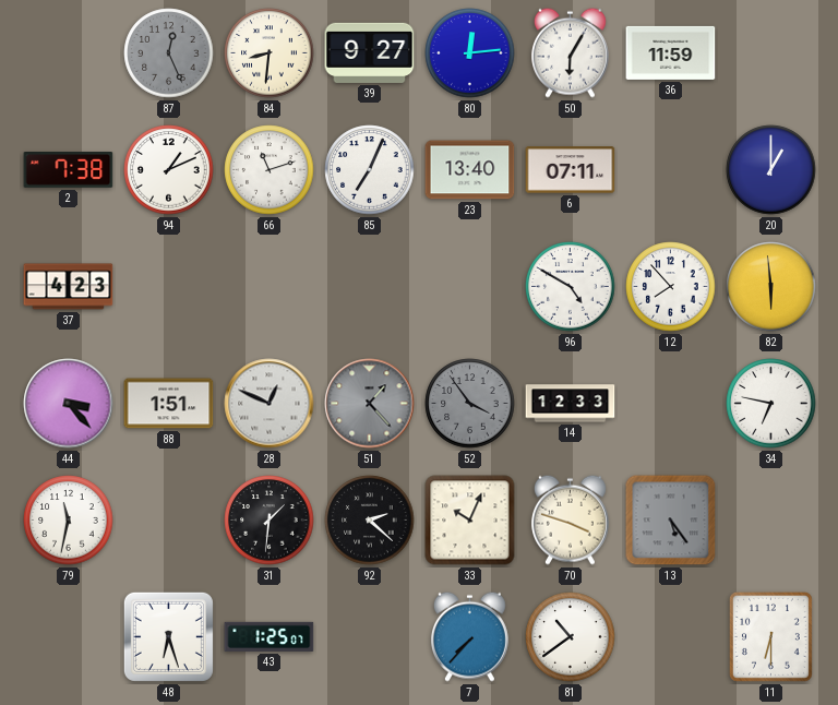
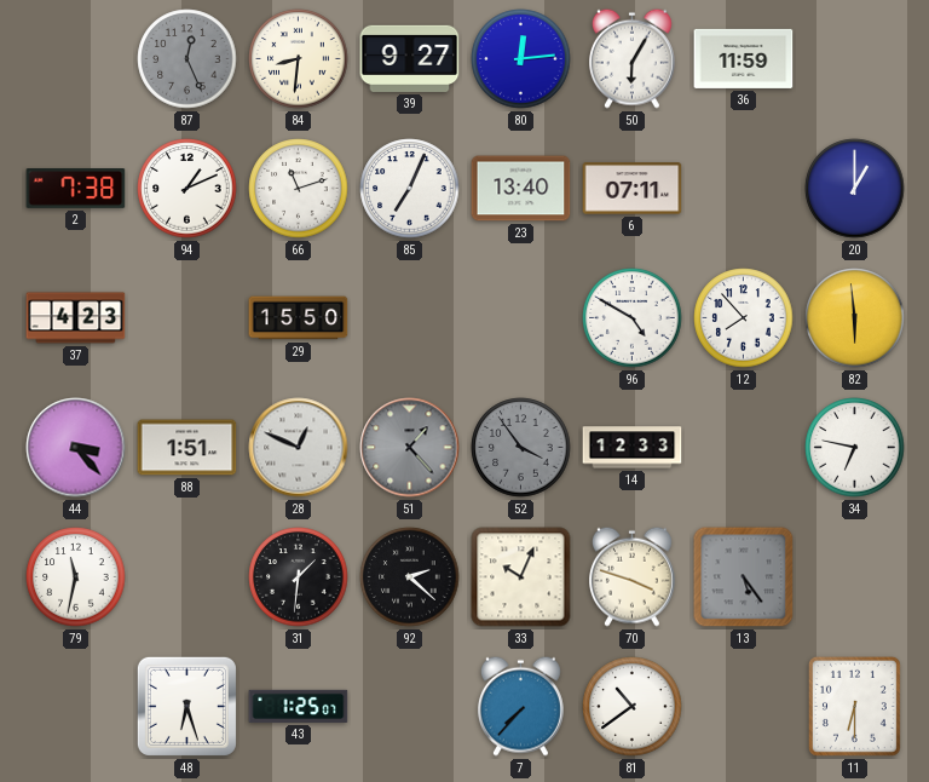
29: none -> 15:50
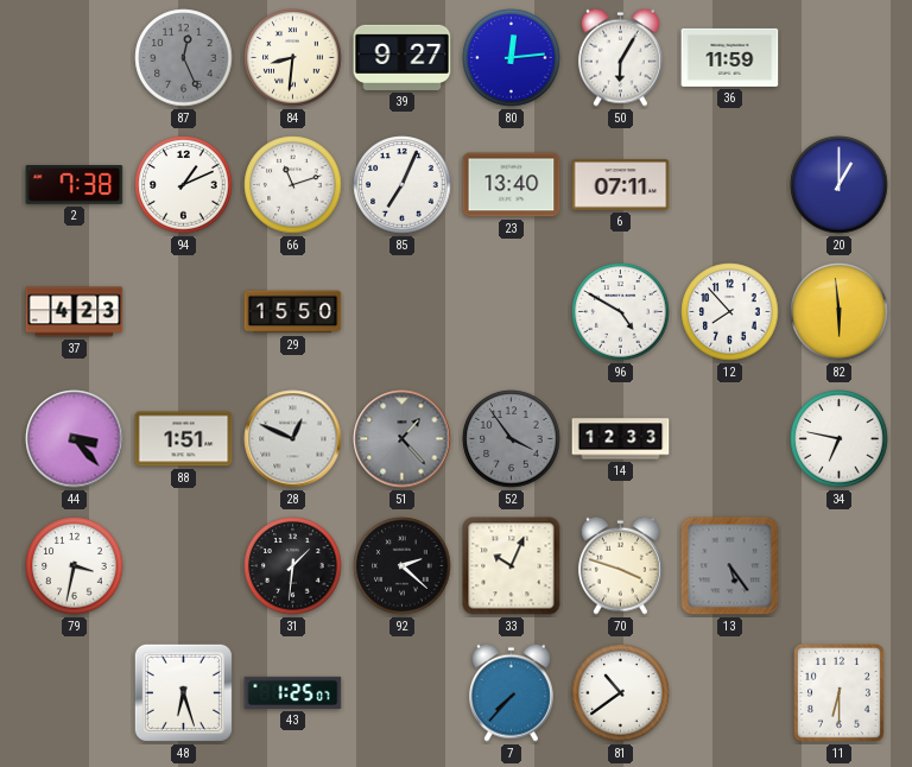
79: 11:32 -> 3:32
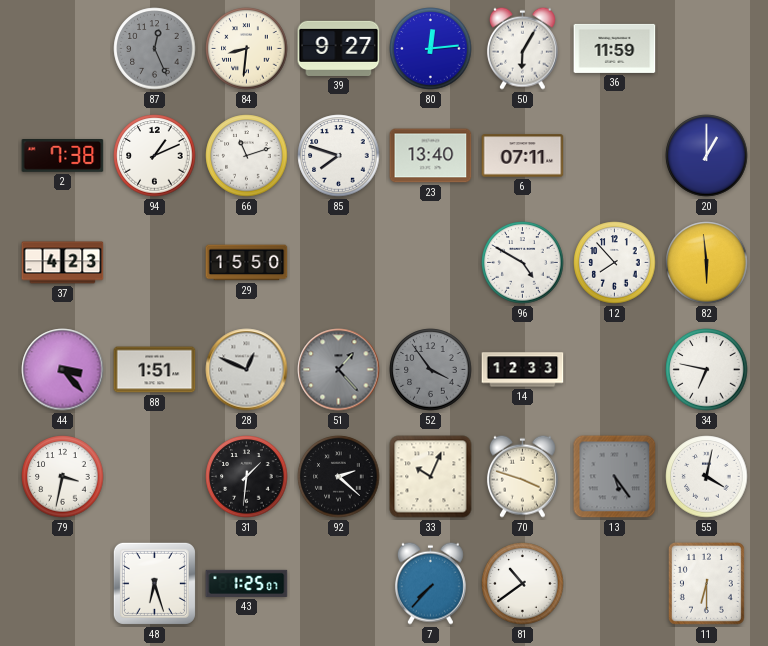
85: 7:04 -> 7:48
55: none -> 4:02
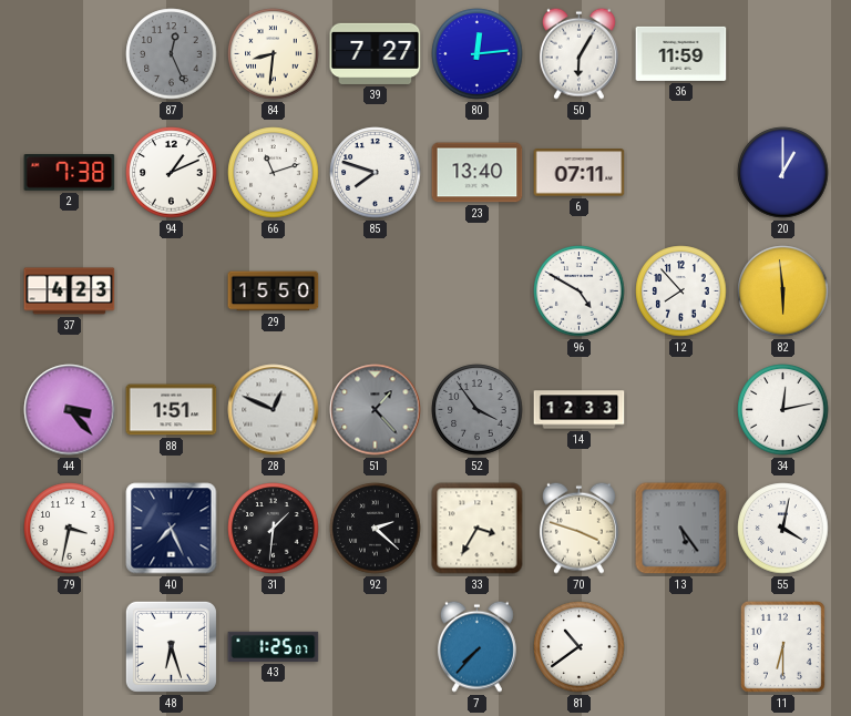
39: 9:27 -> 7:27
34: 6:47 -> 12:13
40: none -> 7:26
33: 10:04 -> 3:35
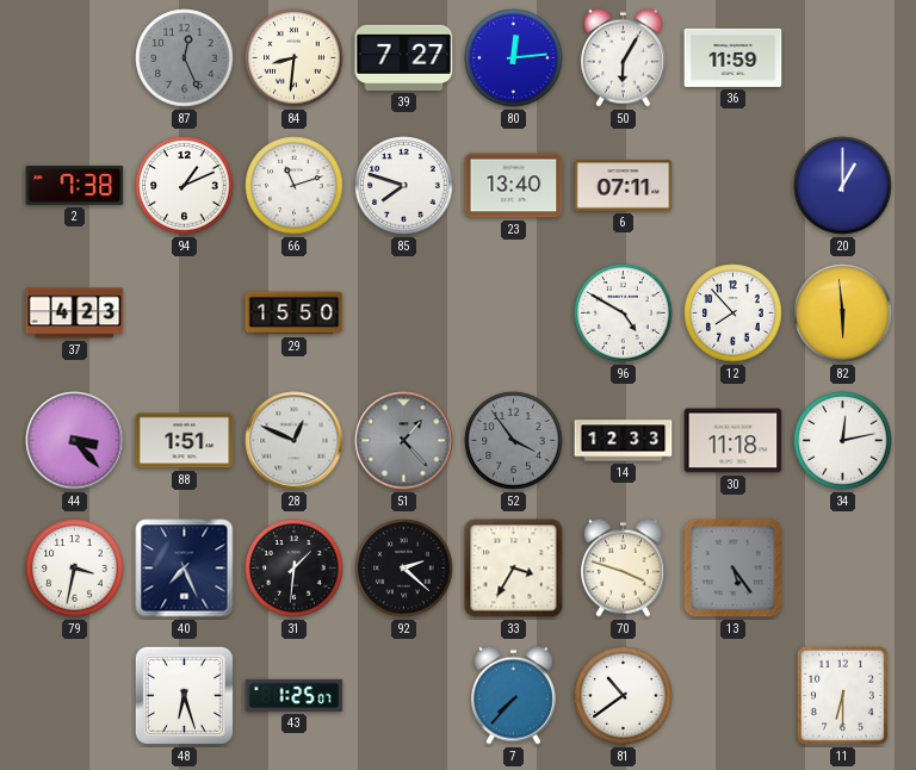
30: none -> 11:18
55: 4:02 -> none
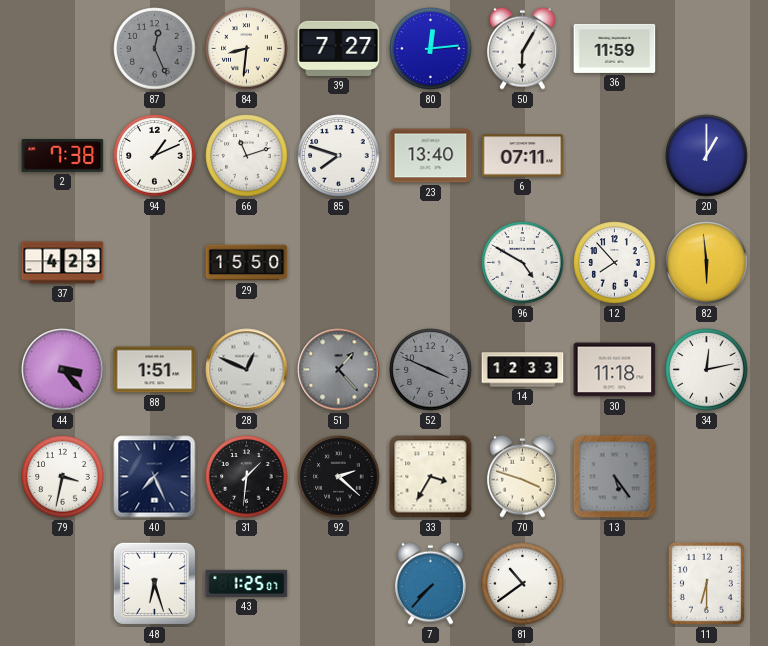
52: 3:54 -> 3:49
